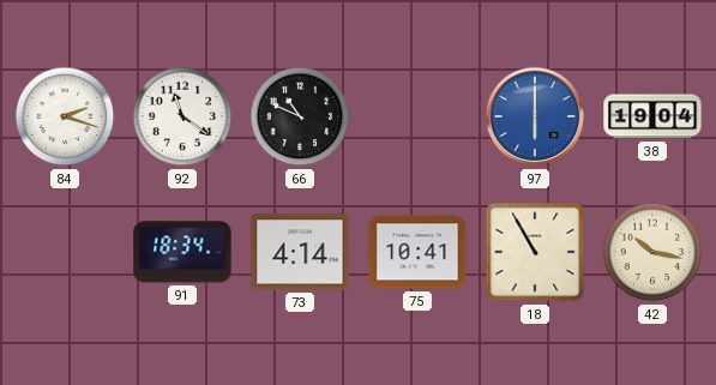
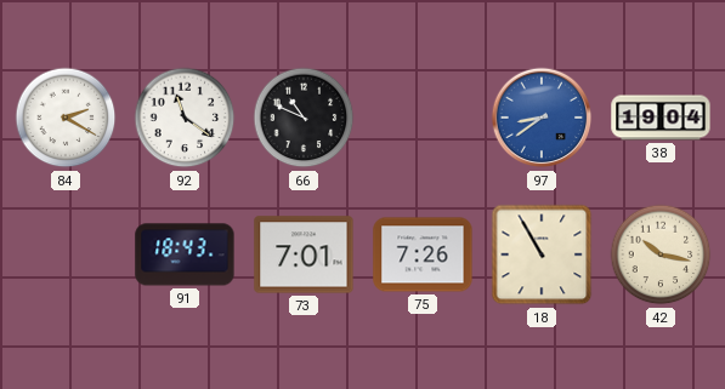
84: 2:18 -> 2:20
97: 6:00 -> 8:39
91: 18:34 -> 18:43
73: 4:14 -> 7:01
75: 10:41 -> 7:26
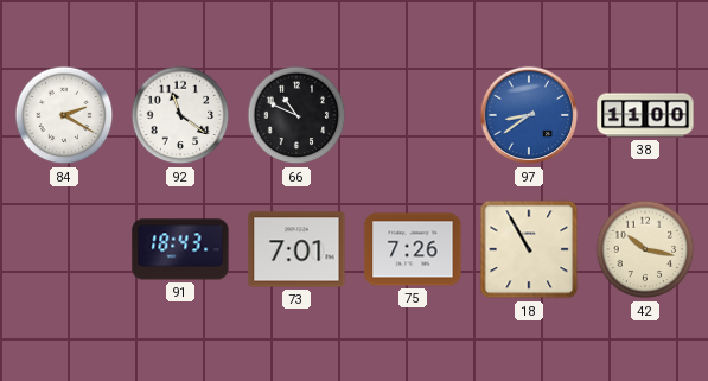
38: 19:04 -> 11:00
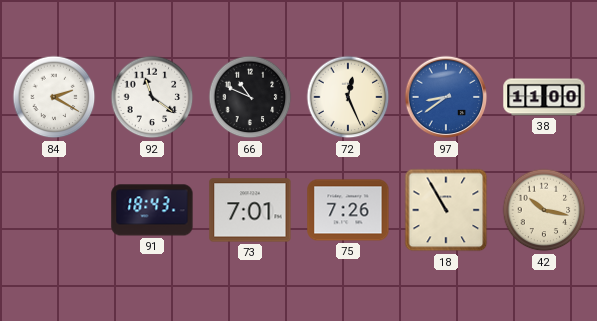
72: none -> 12:26
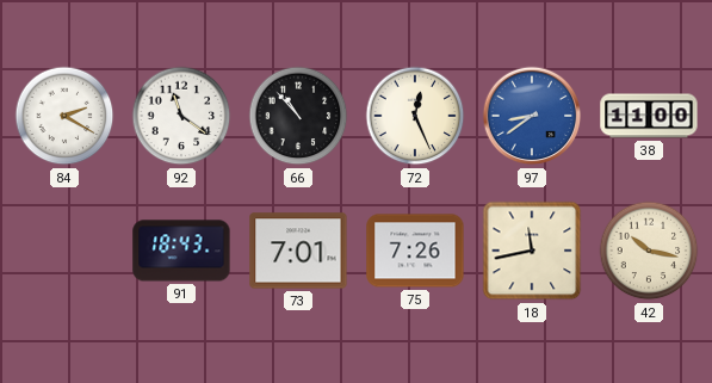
66: 10:49 -> 10:53
18: 10:55 -> 11:43
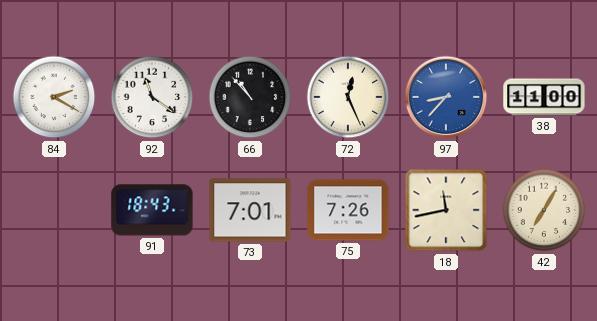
97: 8:39 -> 8:37
42: 10:17 -> 7:05
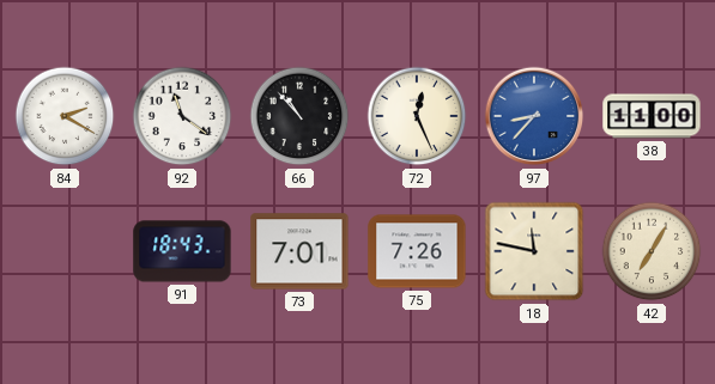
18: 11:43 -> 11:47
